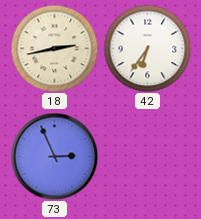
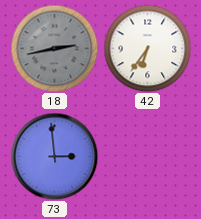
18 dial: cream -> grey
73: 2:56 -> 2:59
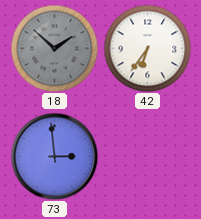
18: 2:43 -> 1:52
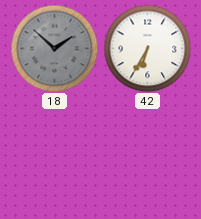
42: 6:36 -> 6:35
73: 2:59 -> none
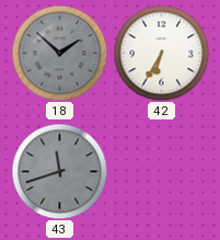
43: none -> 11:42
